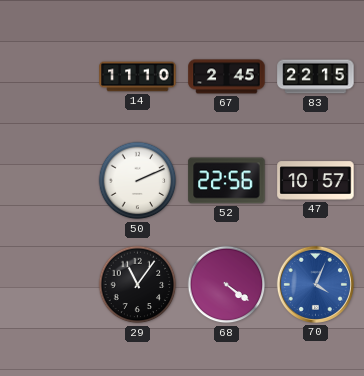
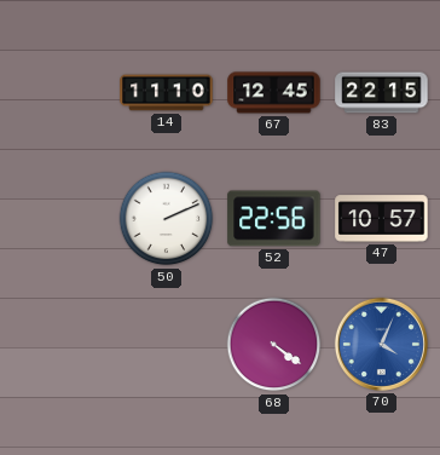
67: 2:45 -> 12:45
29: 11:06 -> none
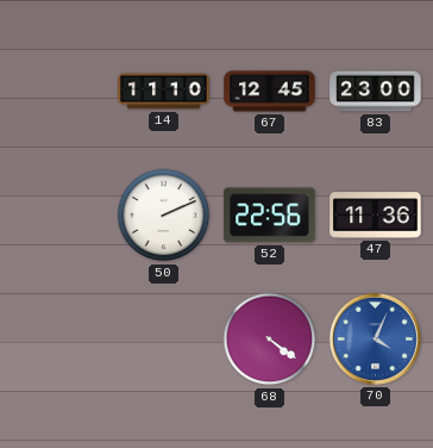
83: 22:15 -> 23:00
47: 10:57 -> 11:36
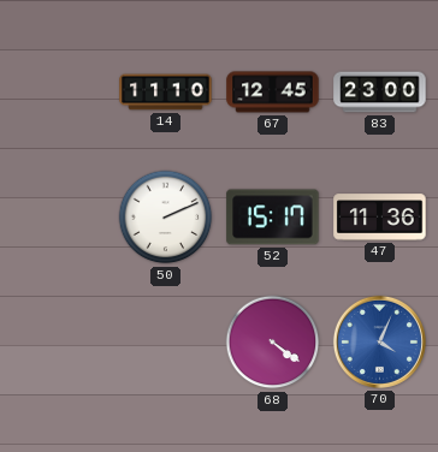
52: 22:56 -> 15:17
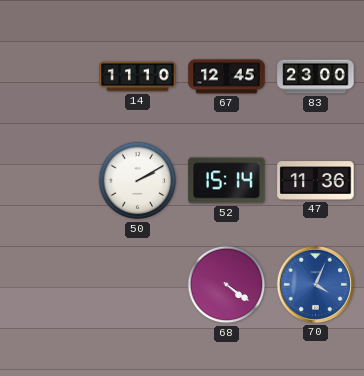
50: 2:11 -> 2:10
52: 15:17 -> 15:14
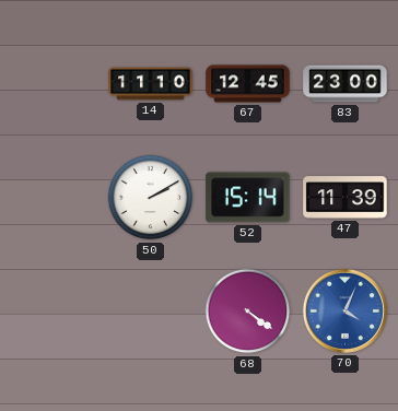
47: 11:36 -> 11:39
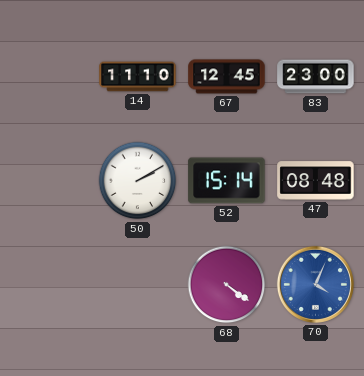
47: 11:39 -> 08:48
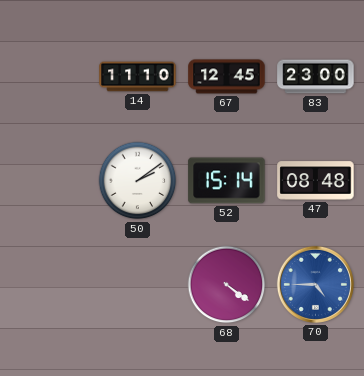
50: 2:10 -> 2:09
70: 4:04 -> 4:45
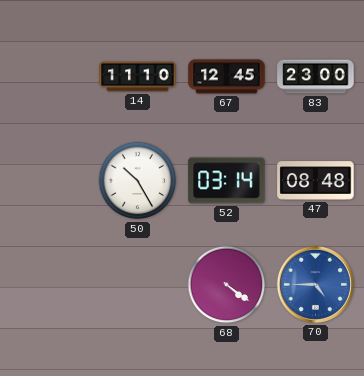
50: 2:09 -> 10:25
52: 15:14 -> 03:14
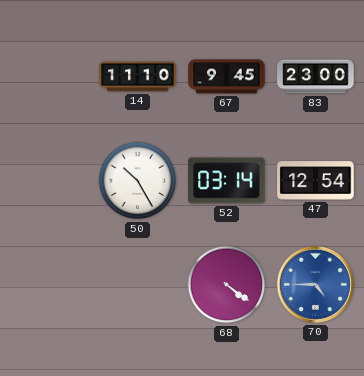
67: 12:45 -> 9:45
47: 08:48 -> 12:54
